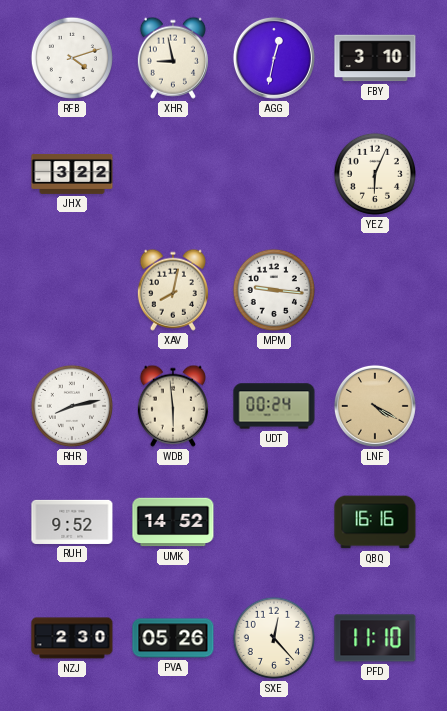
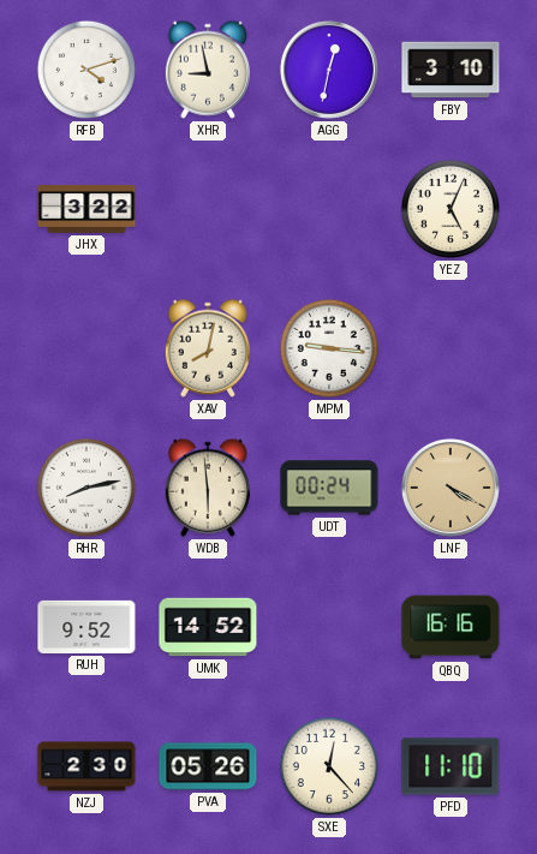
YEZ: 6:04 -> 5:04
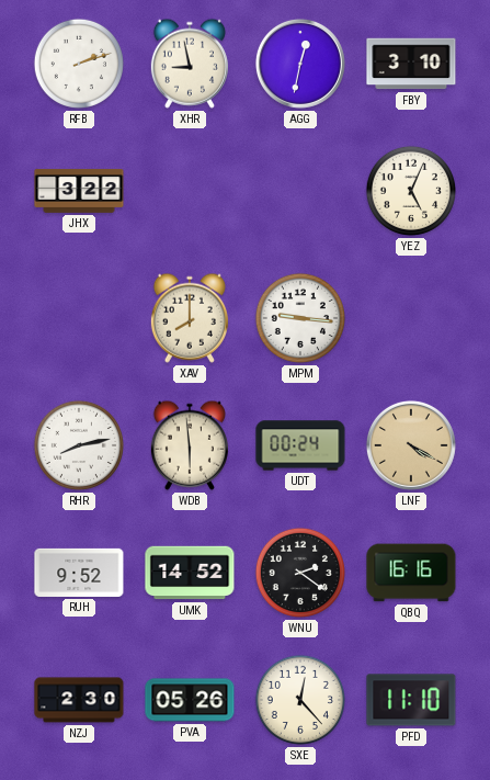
RFB: 4:12 -> 2:12
XAV: 8:02 -> 8:00
WNU: none -> 2:21
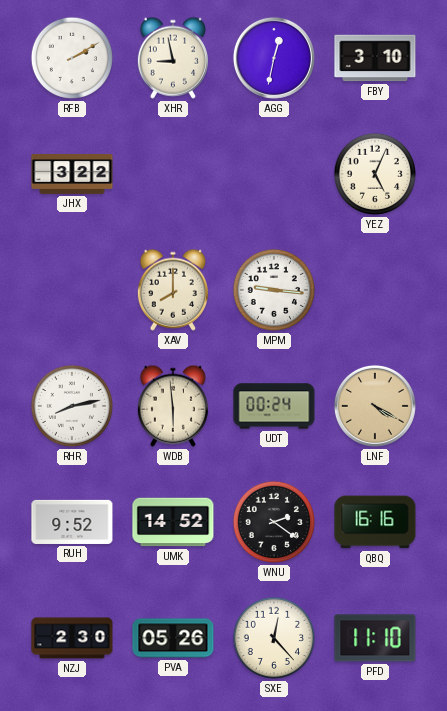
RFB: 2:12 -> 2:10
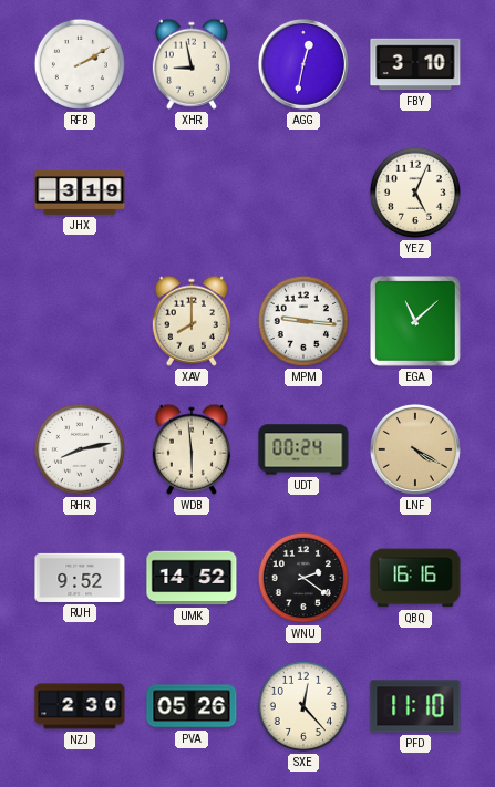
JHX: 3:22 -> 3:19
EGA: none -> 11:08
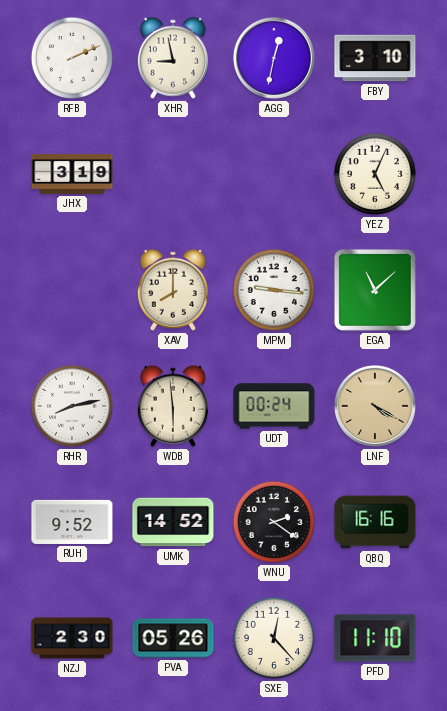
RFB: 2:10 -> 2:11
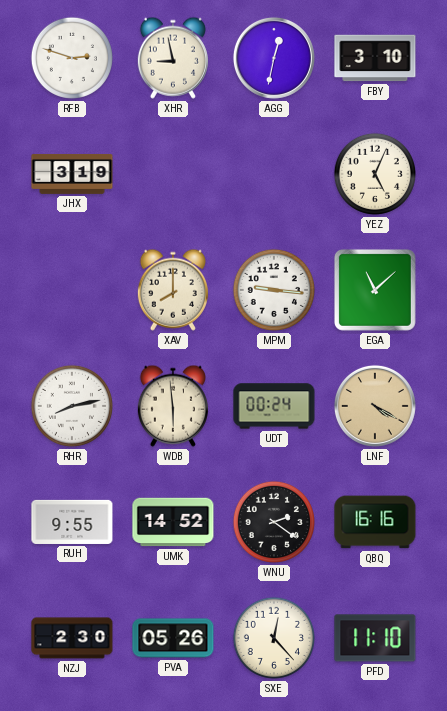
RFB: 2:11 -> 2:48
RUH: 9:52 -> 9:55
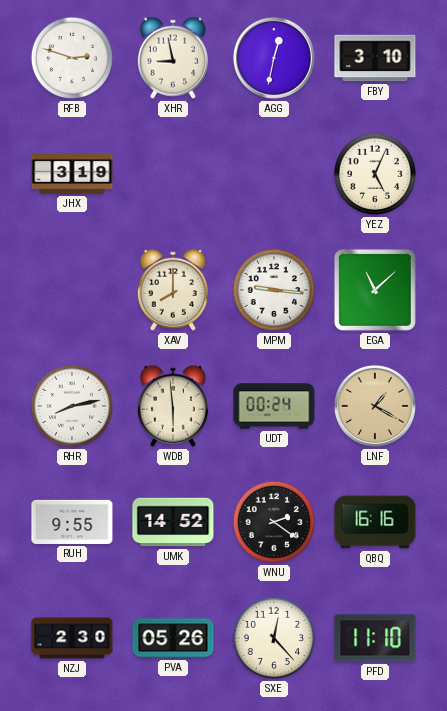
LNF: 4:20 -> 1:20
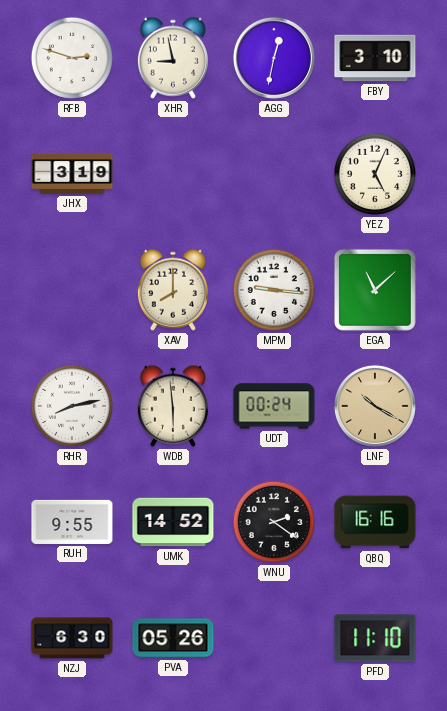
LNF: 1:20 -> 10:20
NZJ: 2:30 -> 6:30
SXE: 12:23 -> none
